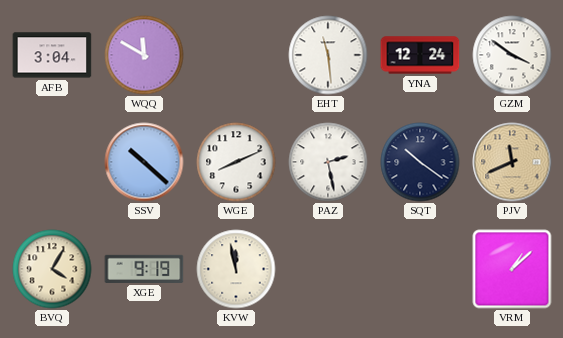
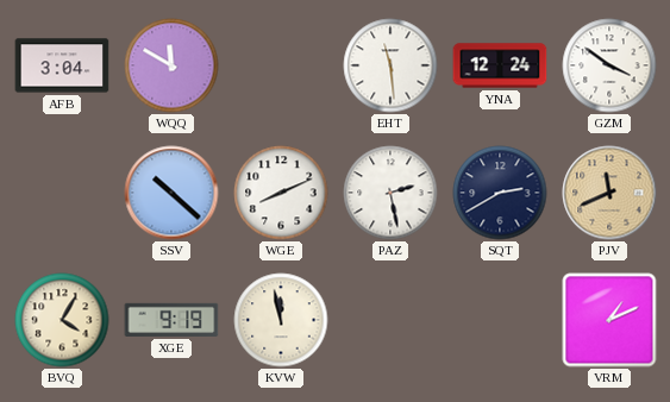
SQT: 10:21 -> 2:40
VRM: 1:08 -> 1:11
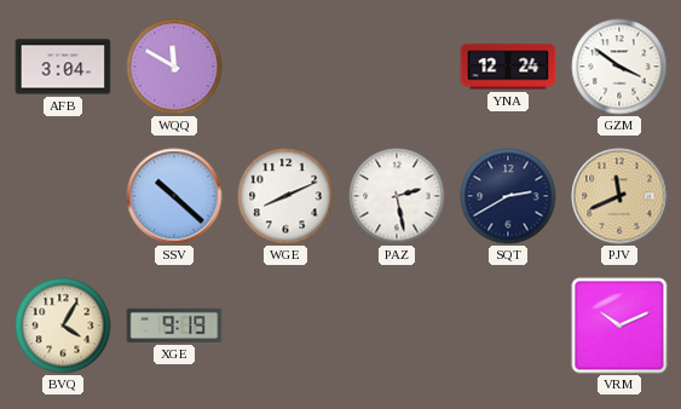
EHT: 11:29 -> none
KVW: 11:58 -> none
VRM: 1:11 -> 10:11
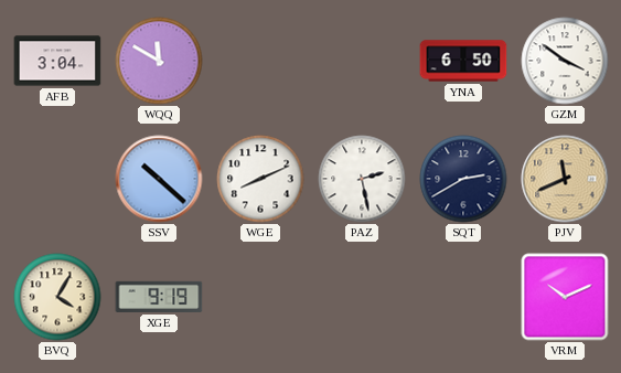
YNA: 12:24 -> 6:50
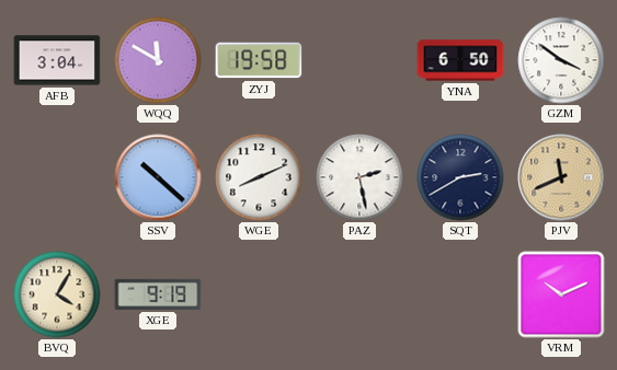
ZYJ: none -> 19:58
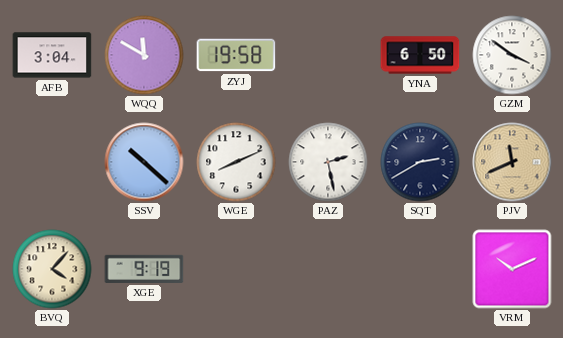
BVQ: 4:05 -> 4:07
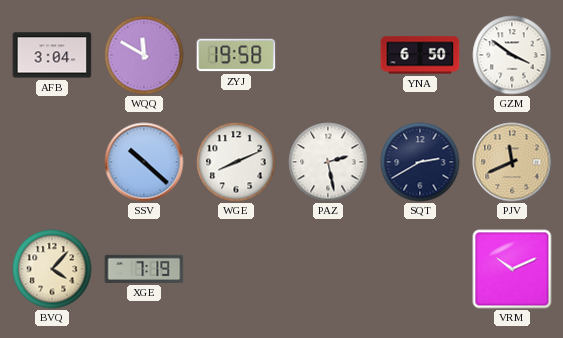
XGE: 9:19 -> 7:19
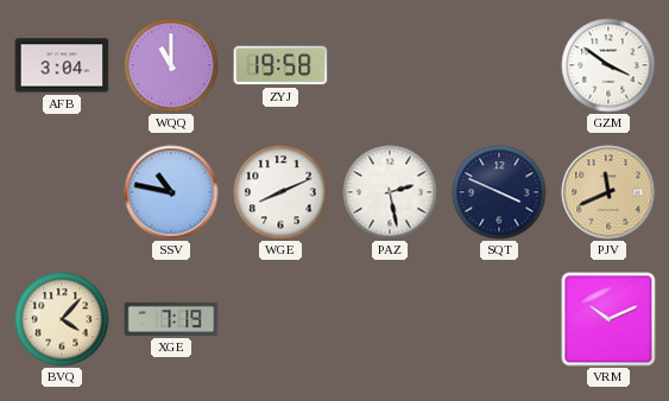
WQQ: 11:50 -> 11:00
YNA: 6:50 -> none
SSV: 10:22 -> 10:47
SQT: 2:40 -> 3:49
